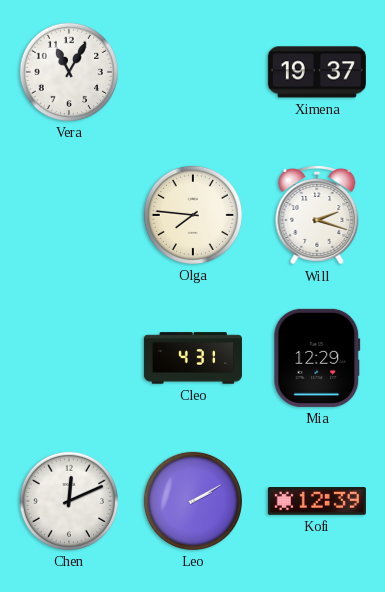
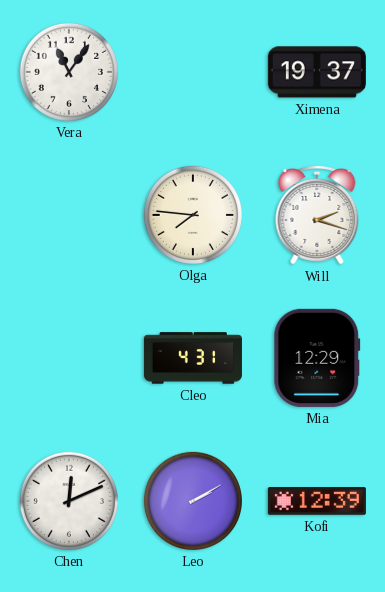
Vera: 11:05 -> 11:06
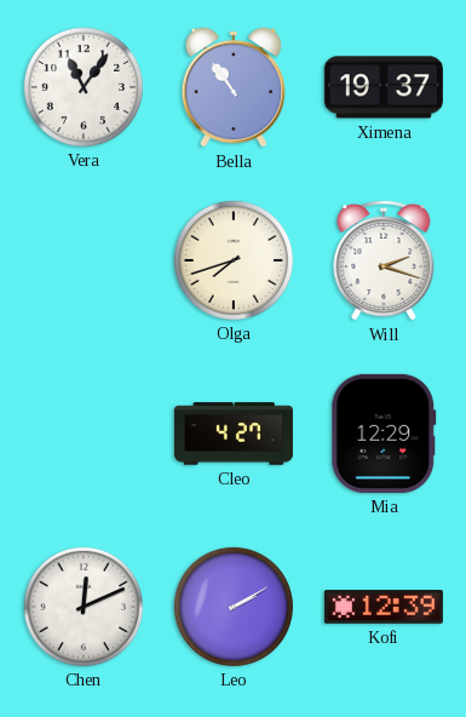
Bella: none -> 10:54
Olga: 7:46 -> 7:42
Cleo: 4:31 -> 4:27
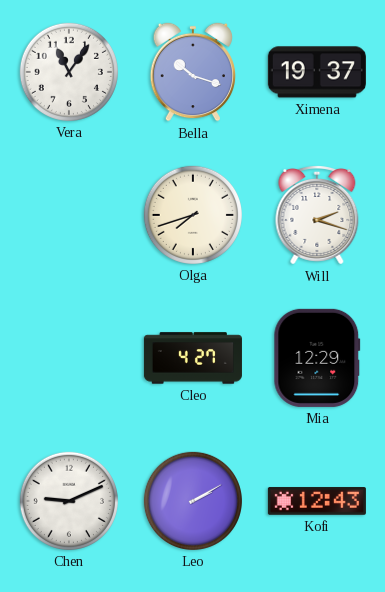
Bella: 10:54 -> 10:18
Chen: 12:11 -> 9:11
Kofi: 12:39 -> 12:43
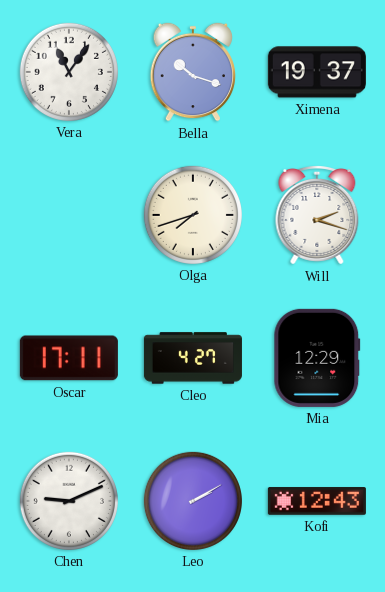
Oscar: none -> 17:11
